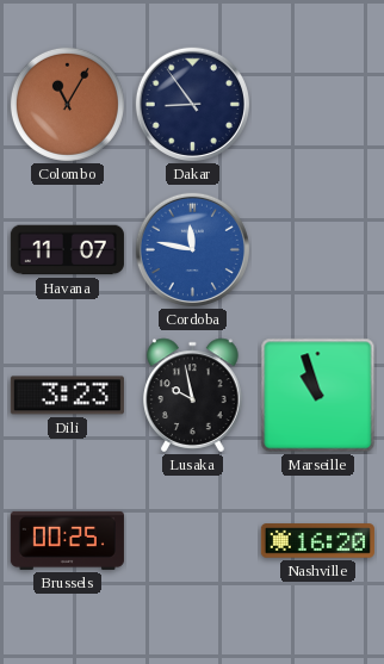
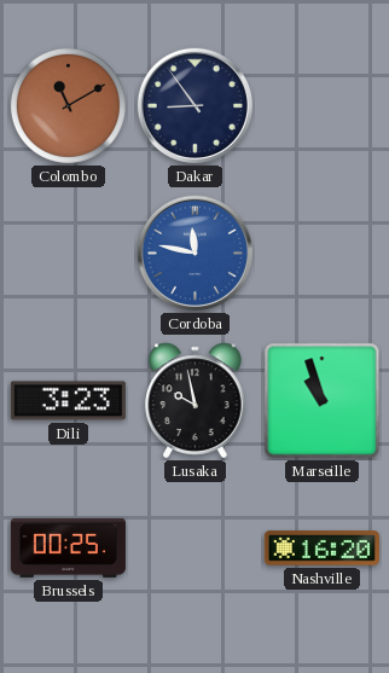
Colombo: 11:05 -> 11:10
Havana: 11:07 -> none
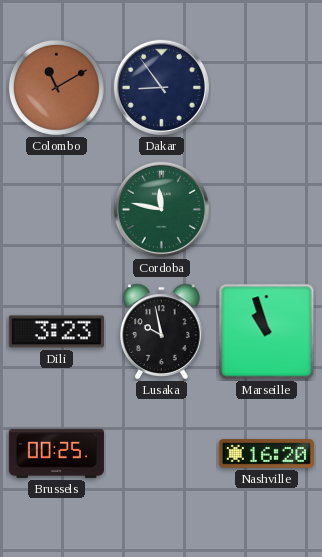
Cordoba dial: blue -> green
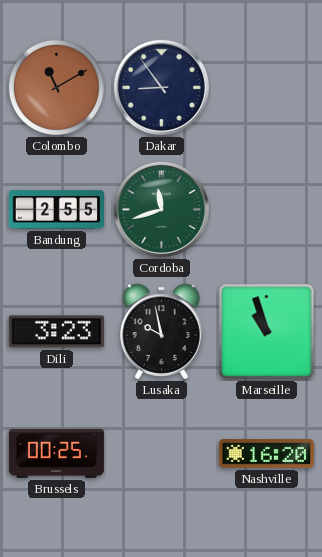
Bandung: none -> 2:55
Cordoba: 11:47 -> 11:42
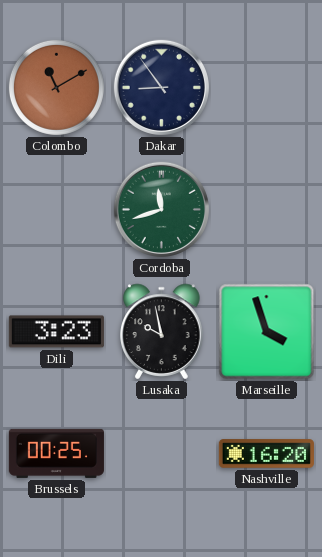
Bandung: 2:55 -> none
Marseille: 10:57 -> 3:57
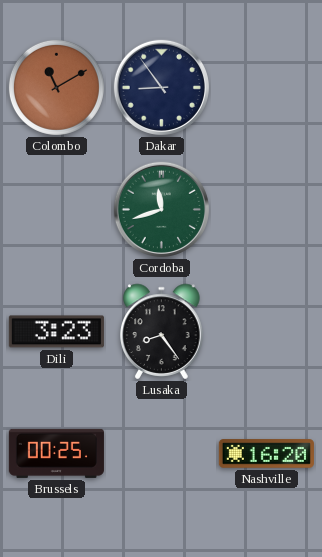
Lusaka: 9:58 -> 8:24
Marseille: 3:57 -> none
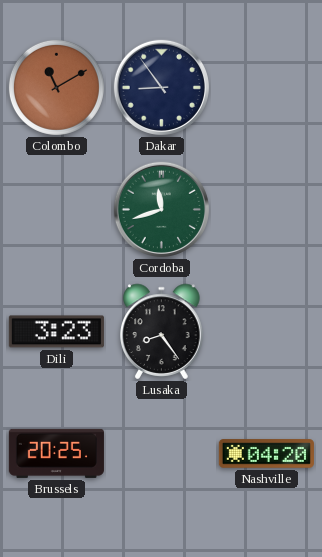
Brussels: 00:25 -> 20:25
Nashville: 16:20 -> 04:20
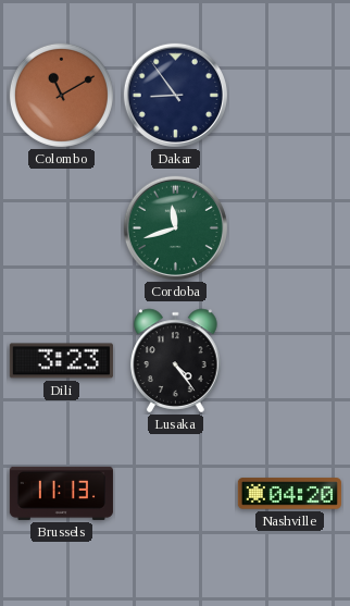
Lusaka: 8:24 -> 4:24
Brussels: 20:25 -> 11:13
